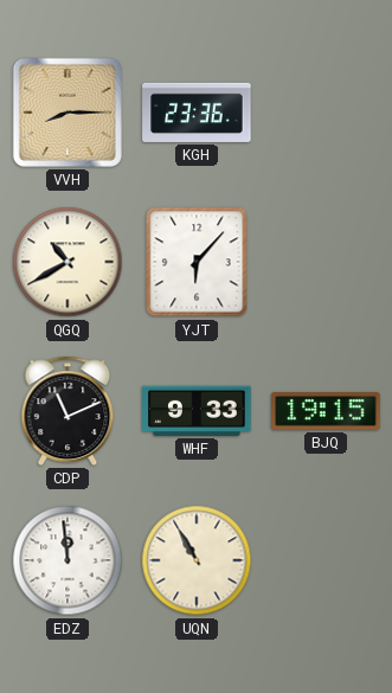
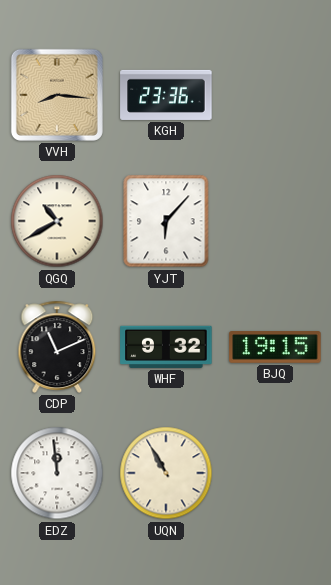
VVH: 8:15 -> 8:16
WHF: 9:33 -> 9:32
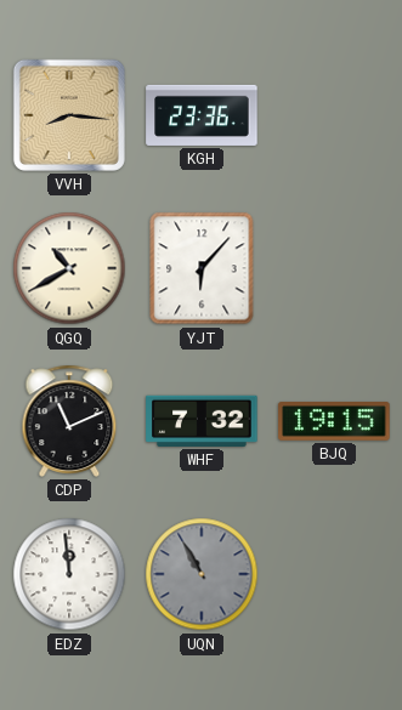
WHF: 9:32 -> 7:32
UQN dial: cream -> grey
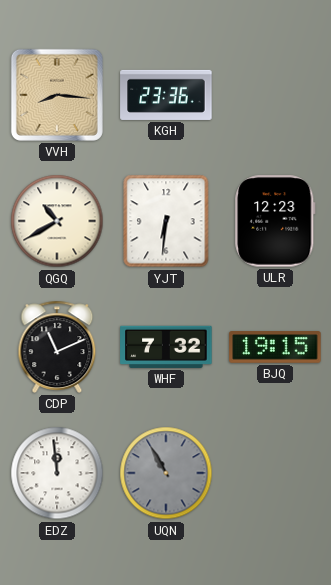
YJT: 6:07 -> 6:31
ULR: none -> 12:23
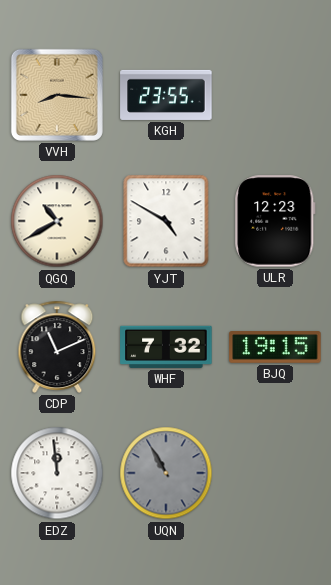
KGH: 23:36 -> 23:55
YJT: 6:31 -> 4:50
